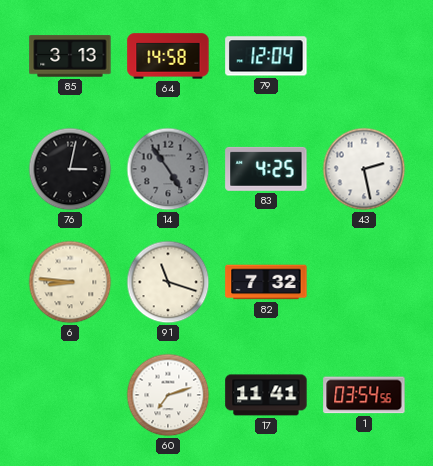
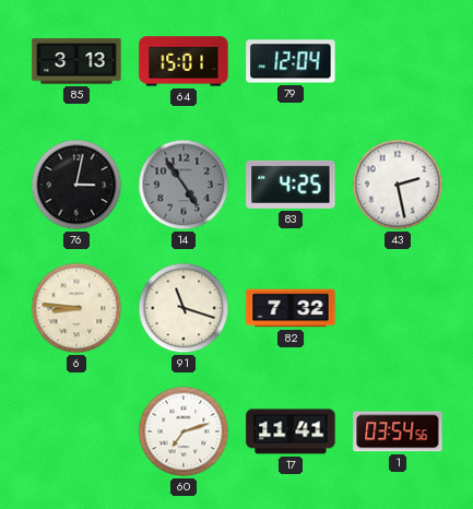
64: 14:58 -> 15:01
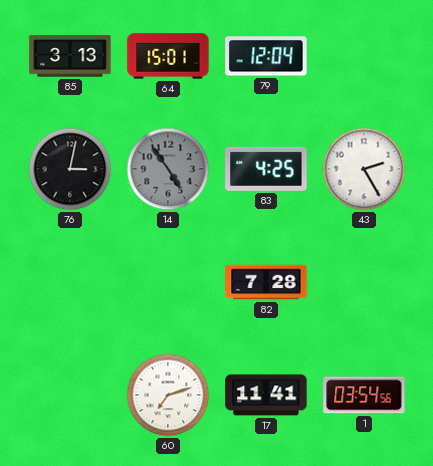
43: 2:28 -> 2:25
6: 8:46 -> none
91: 11:18 -> none
82: 7:32 -> 7:28
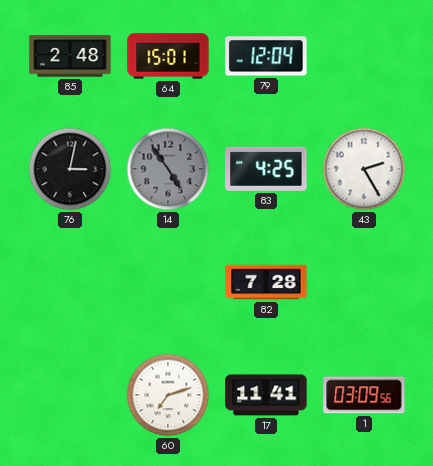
85: 3:13 -> 2:48
1: 03:54 -> 03:09
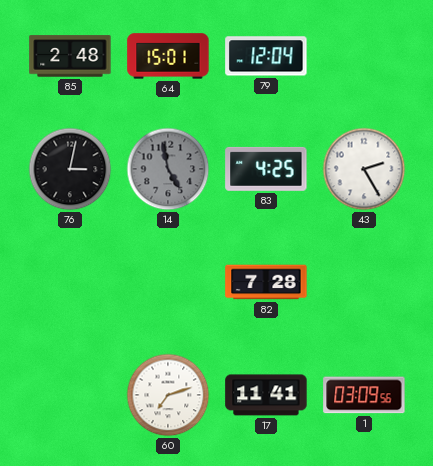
14: 4:54 -> 4:58
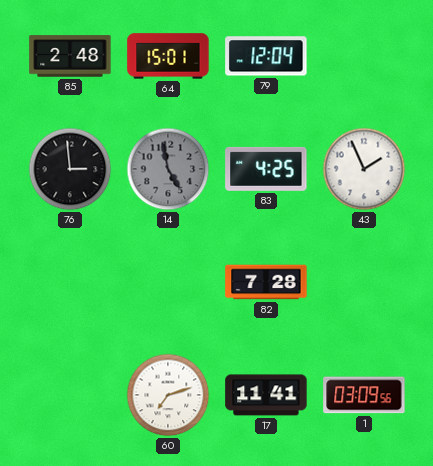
76: 3:02 -> 2:59
43: 2:25 -> 1:56
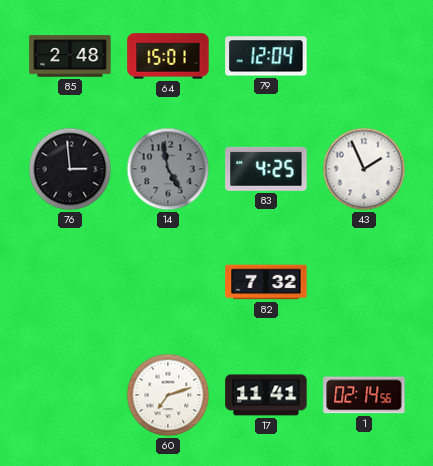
82: 7:28 -> 7:32
1: 03:09 -> 02:14
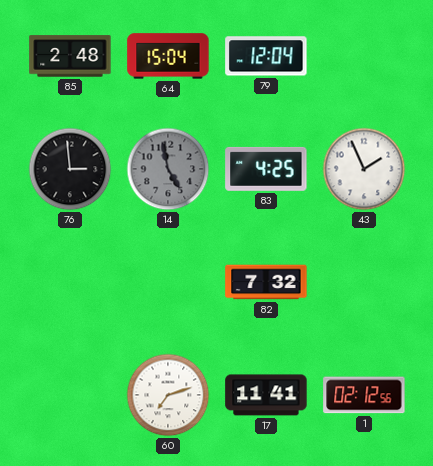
64: 15:01 -> 15:04
1: 02:14 -> 02:12
